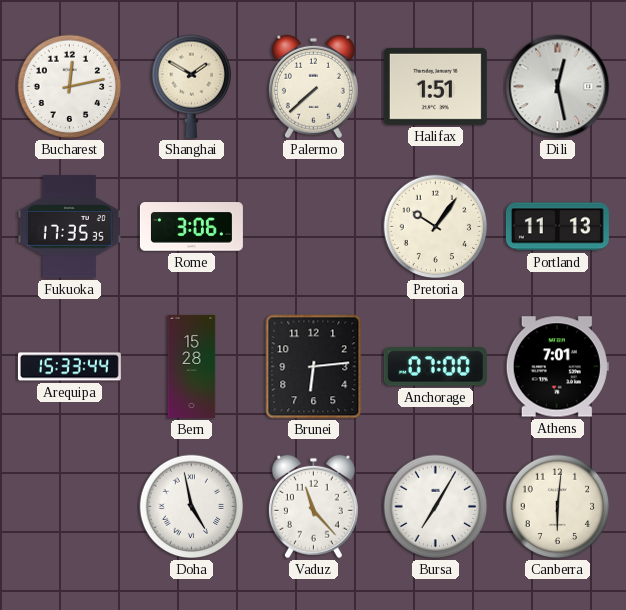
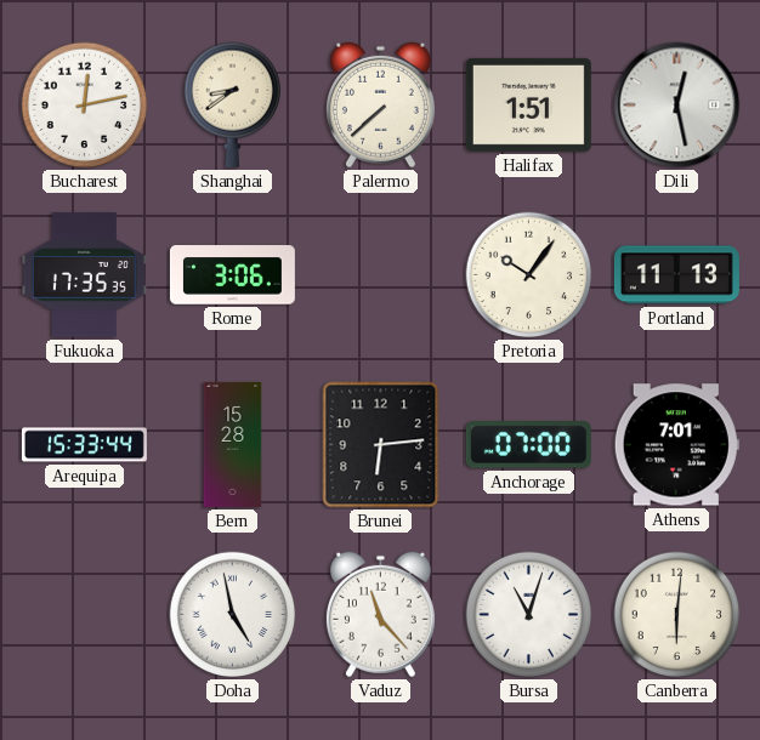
Shanghai: 1:50 -> 8:39
Bursa: 7:05 -> 11:03
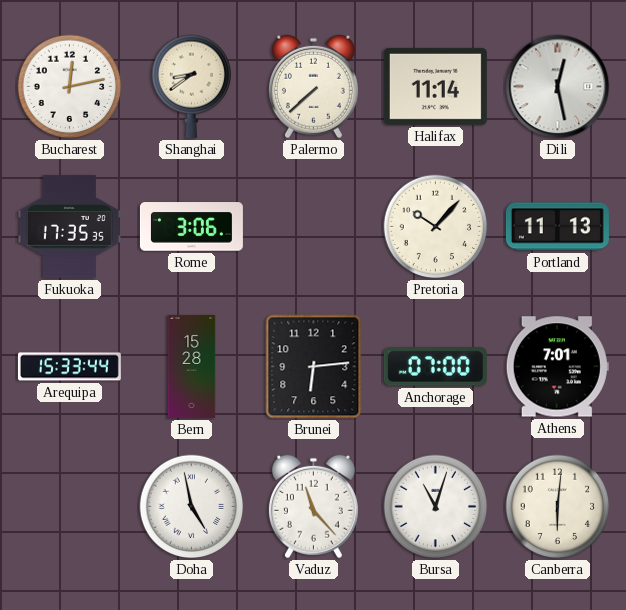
Halifax: 1:51 -> 11:14
Pretoria: 10:06 -> 10:07
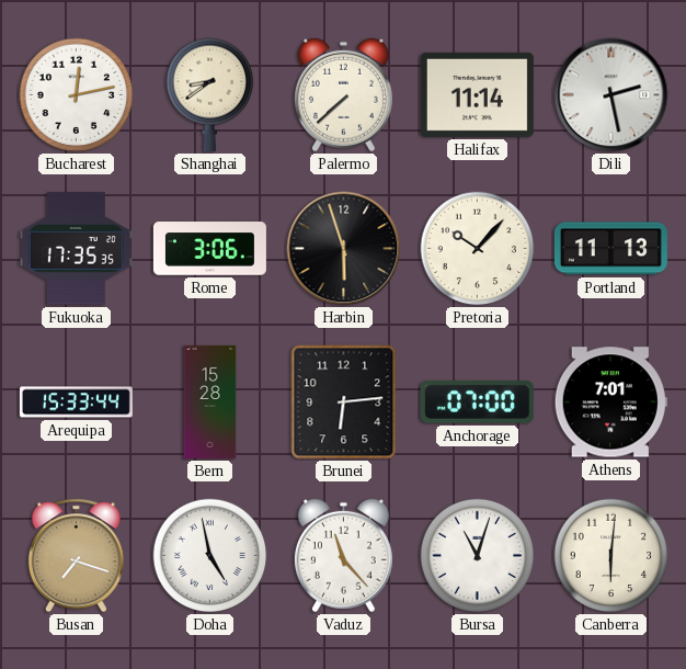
Dili: 12:28 -> 2:28
Harbin: none -> 5:57
Busan: none -> 7:18
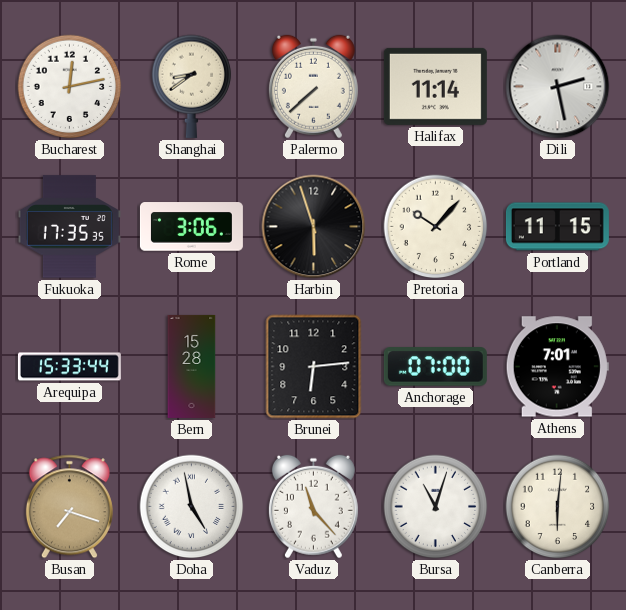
Portland: 11:13 -> 11:15
